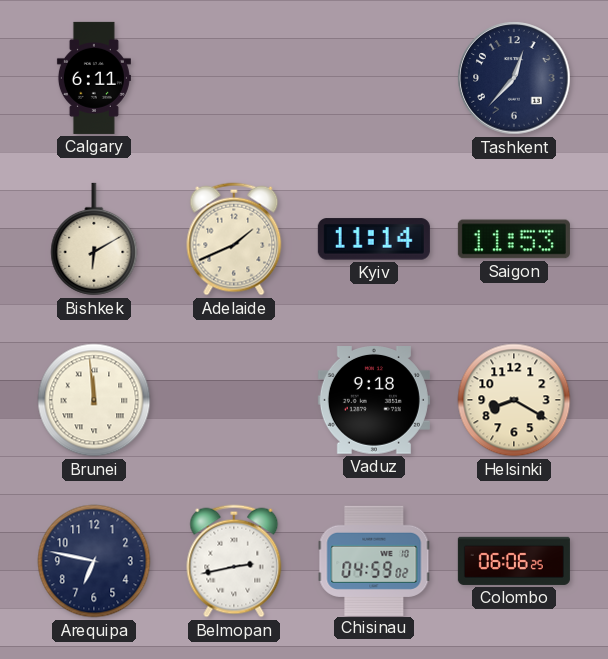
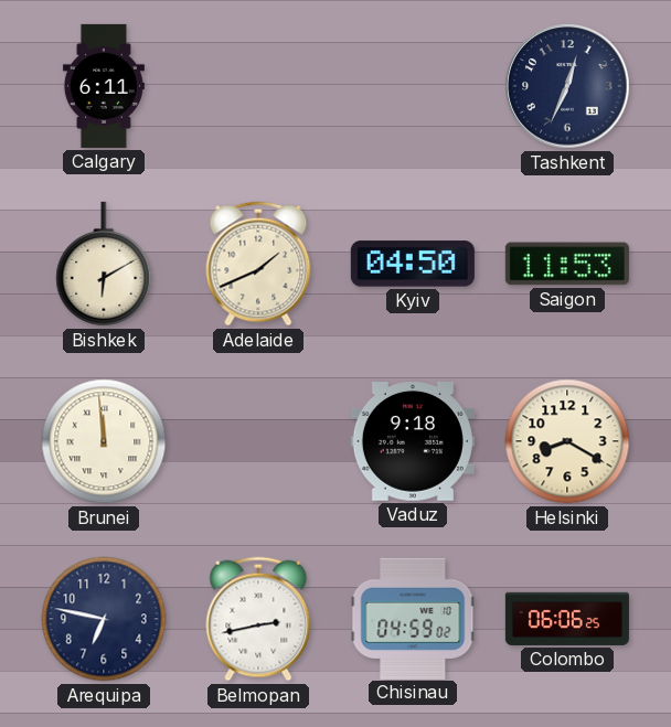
Tashkent: 12:37 -> 12:34
Kyiv: 11:14 -> 04:50
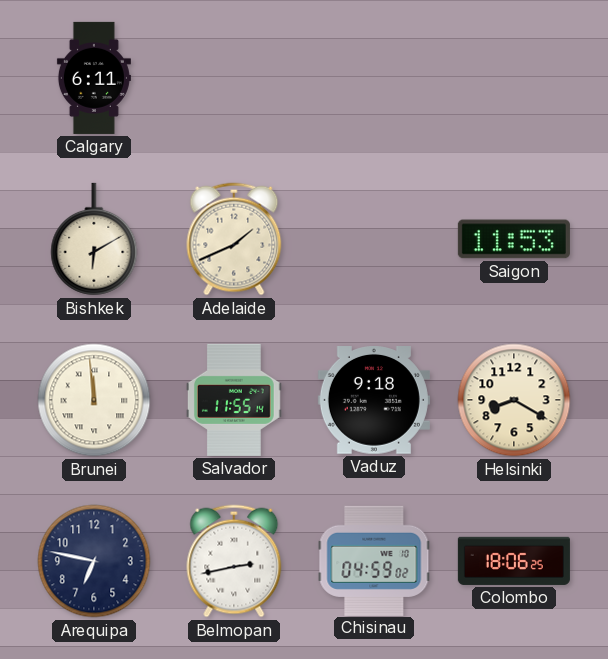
Tashkent: 12:34 -> none
Kyiv: 04:50 -> none
Salvador: none -> 11:55
Colombo: 06:06 -> 18:06
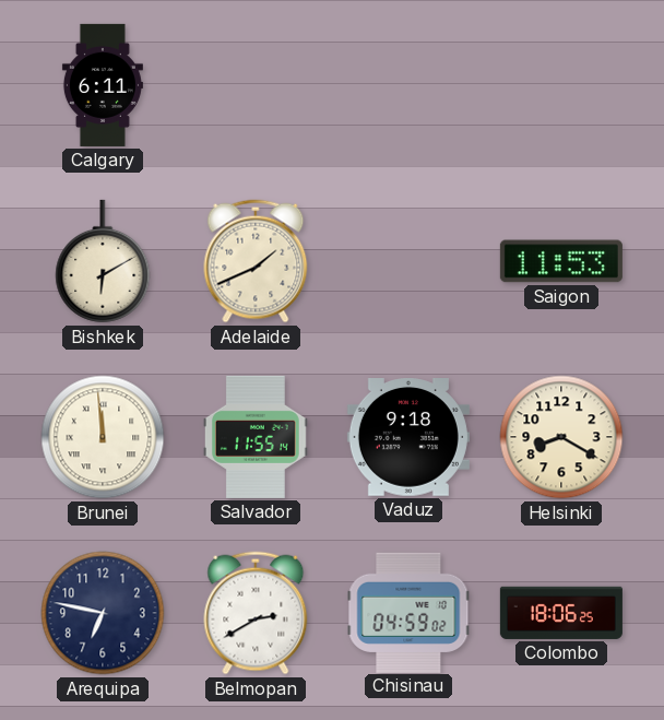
Belmopan: 2:43 -> 2:40
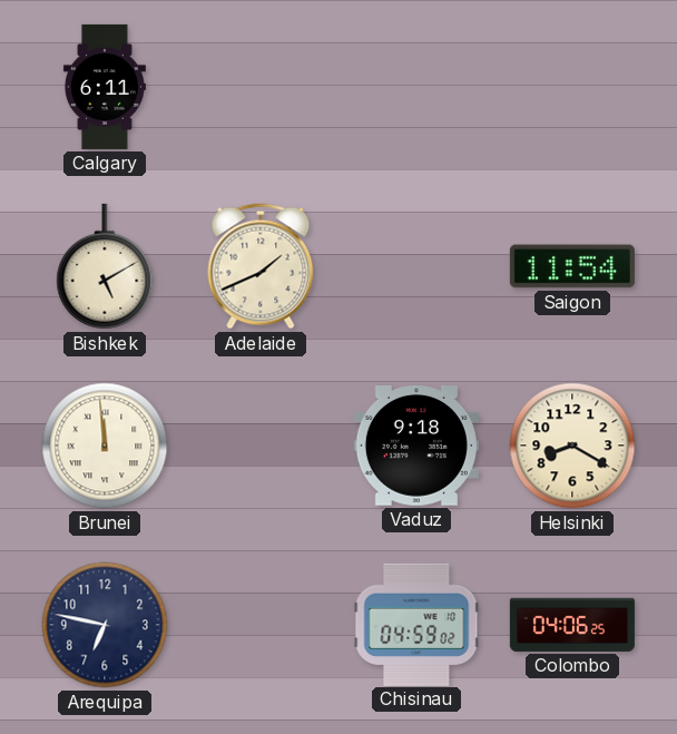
Bishkek: 6:10 -> 5:10
Saigon: 11:53 -> 11:54
Salvador: 11:55 -> none
Belmopan: 2:40 -> none
Colombo: 18:06 -> 04:06
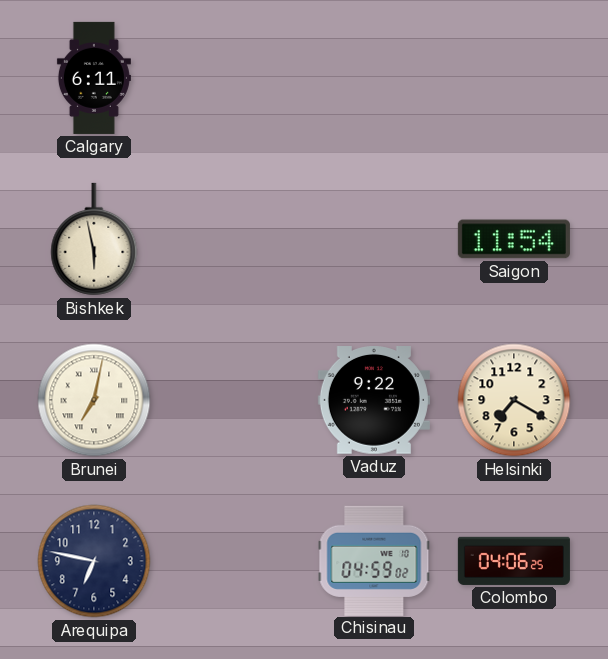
Bishkek: 5:10 -> 5:58
Adelaide: 1:41 -> none
Brunei: 11:59 -> 7:02
Vaduz: 9:18 -> 9:22
Helsinki: 8:20 -> 7:20
